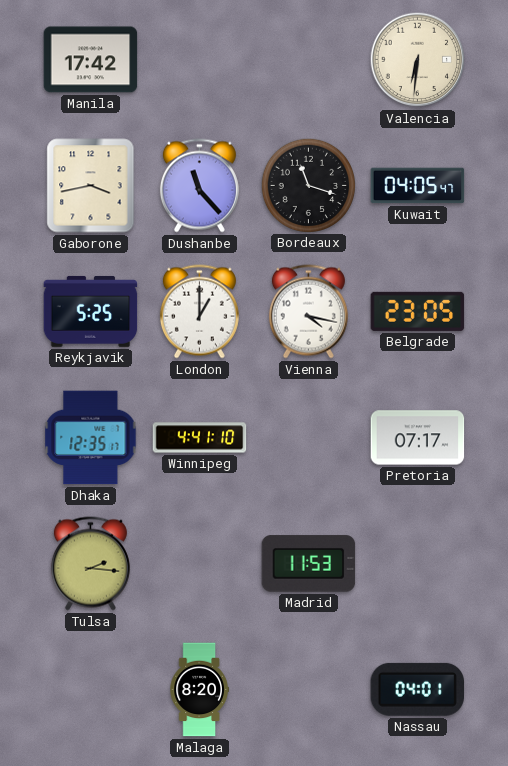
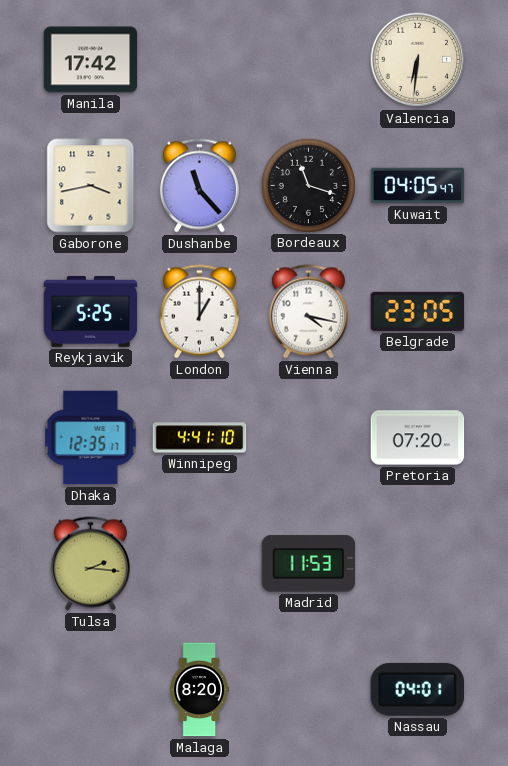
Pretoria: 07:17 -> 07:20
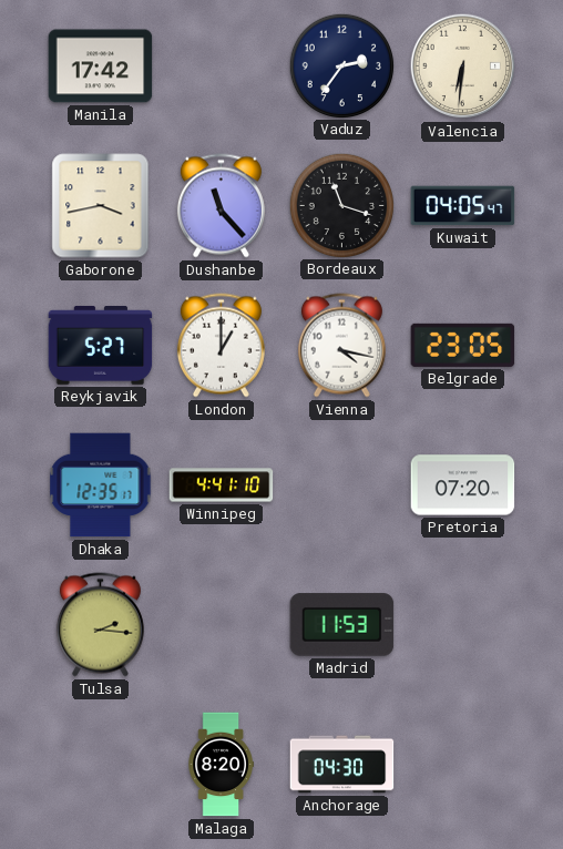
Vaduz: none -> 2:36
Reykjavik: 5:25 -> 5:27
Anchorage: none -> 04:30
Nassau: 04:01 -> none
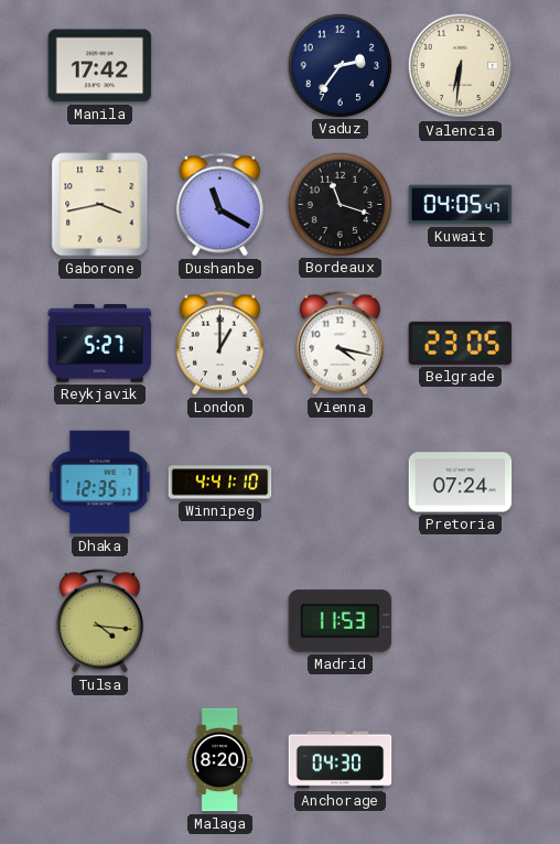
Dushanbe: 11:23 -> 11:20
Pretoria: 07:20 -> 07:24
Tulsa: 2:16 -> 4:16
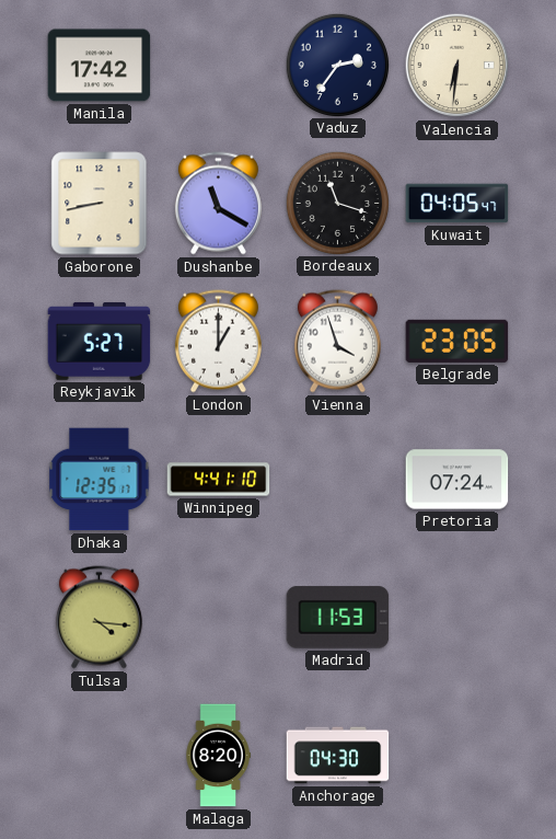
Gaborone: 3:43 -> 8:43
Vienna: 4:17 -> 3:57
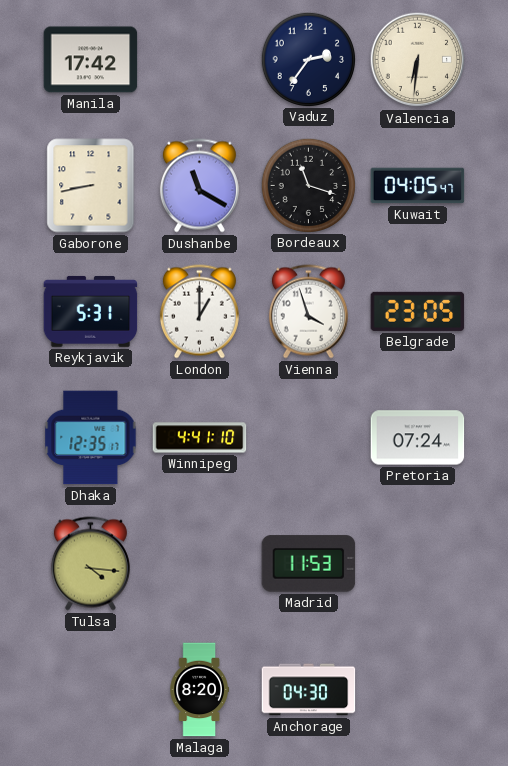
Reykjavik: 5:27 -> 5:31
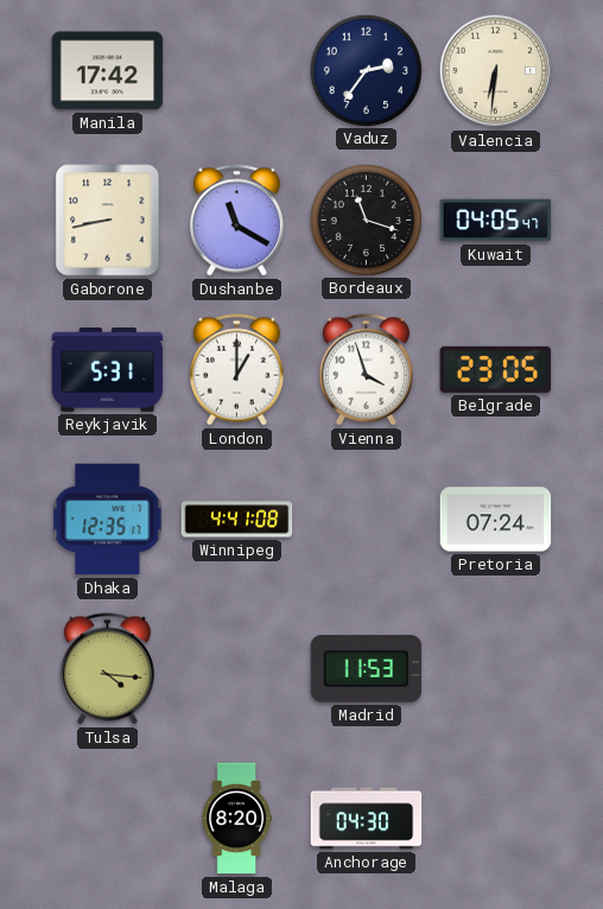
Winnipeg: 4:41:10 -> 4:41:08
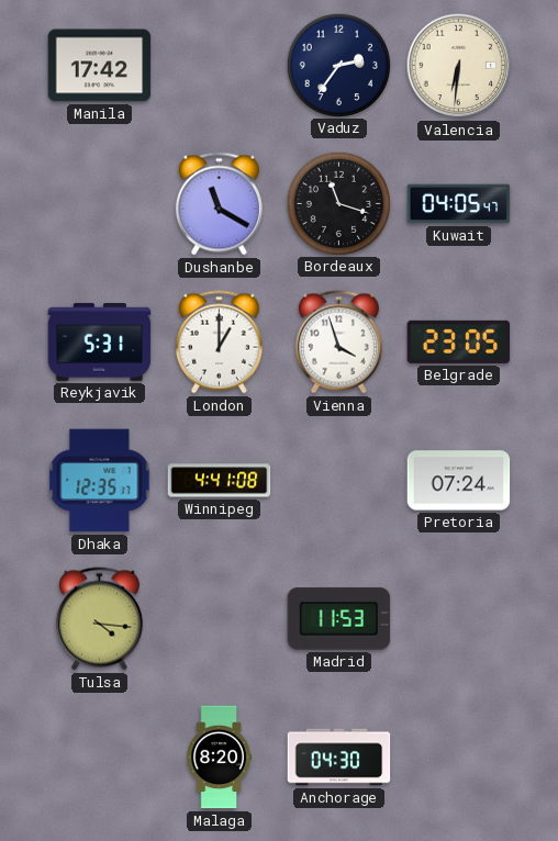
Gaborone: 8:43 -> none
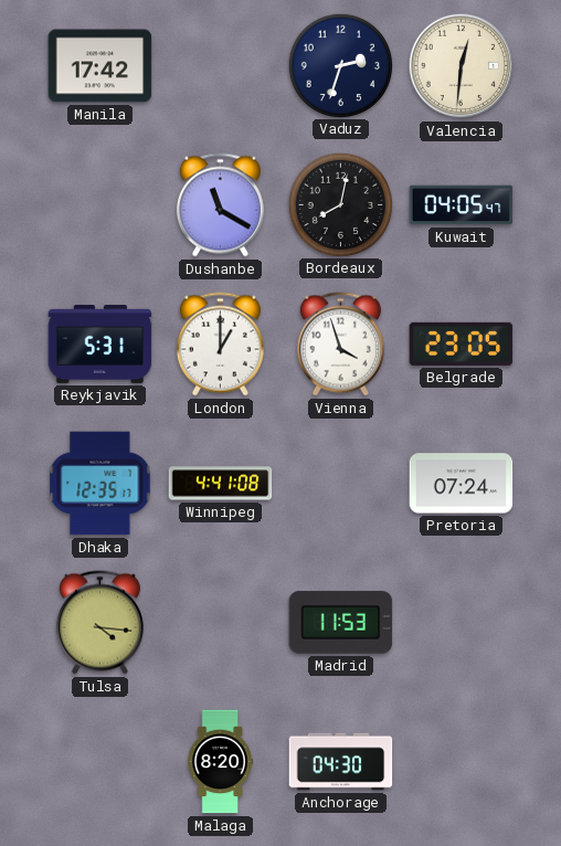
Vaduz: 2:36 -> 2:33
Valencia: 6:31 -> 12:31
Bordeaux: 11:18 -> 8:02
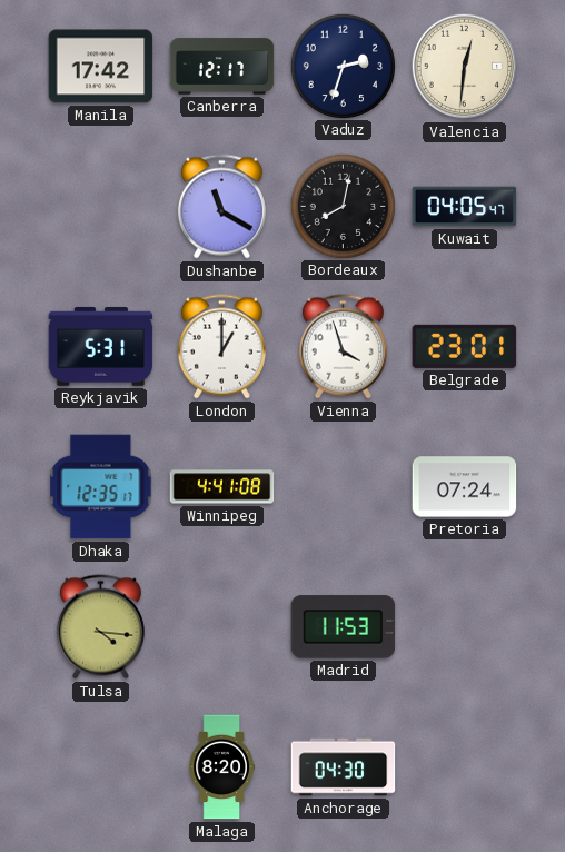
Canberra: none -> 12:17
Belgrade: 23:05 -> 23:01
